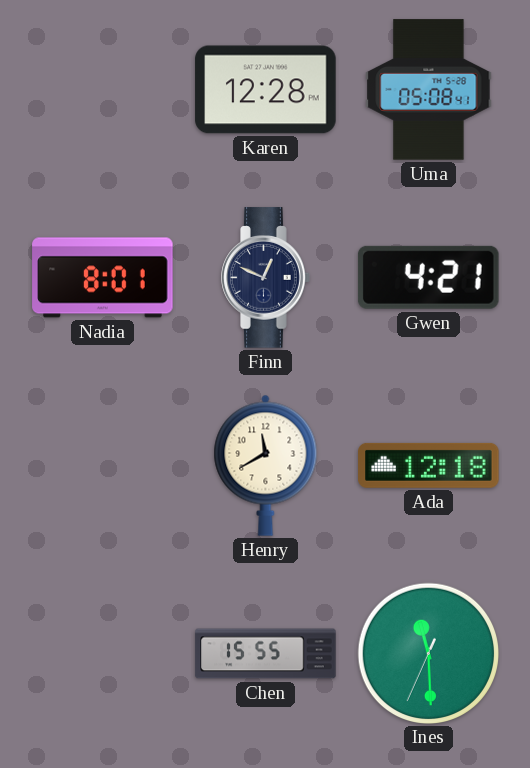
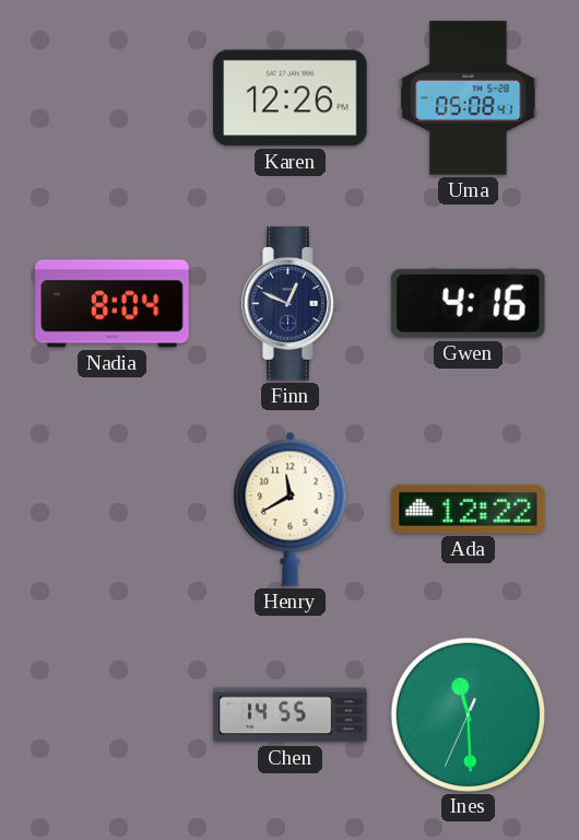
Karen: 12:28 -> 12:26
Nadia: 8:01 -> 8:04
Gwen: 4:21 -> 4:16
Ada: 12:18 -> 12:22
Chen: 15:55 -> 14:55
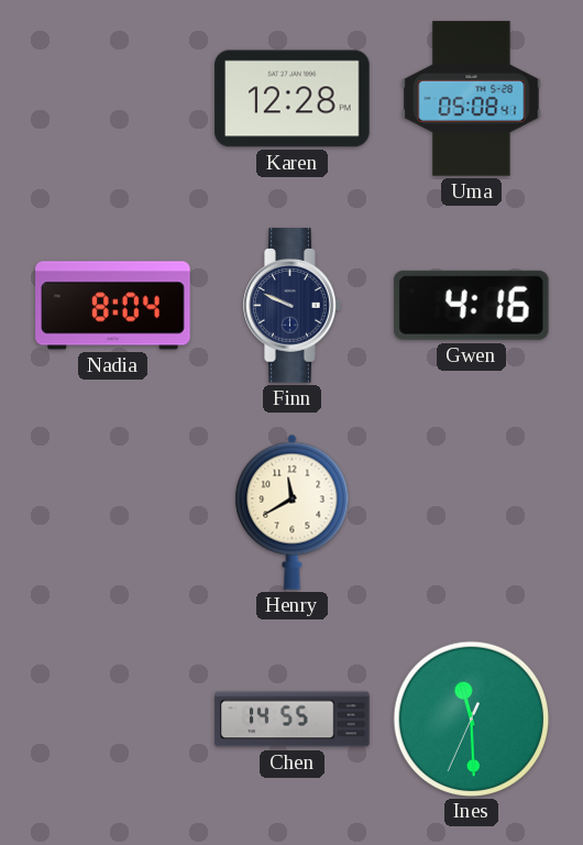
Karen: 12:26 -> 12:28
Finn: 12:49 -> 9:49
Ada: 12:22 -> none
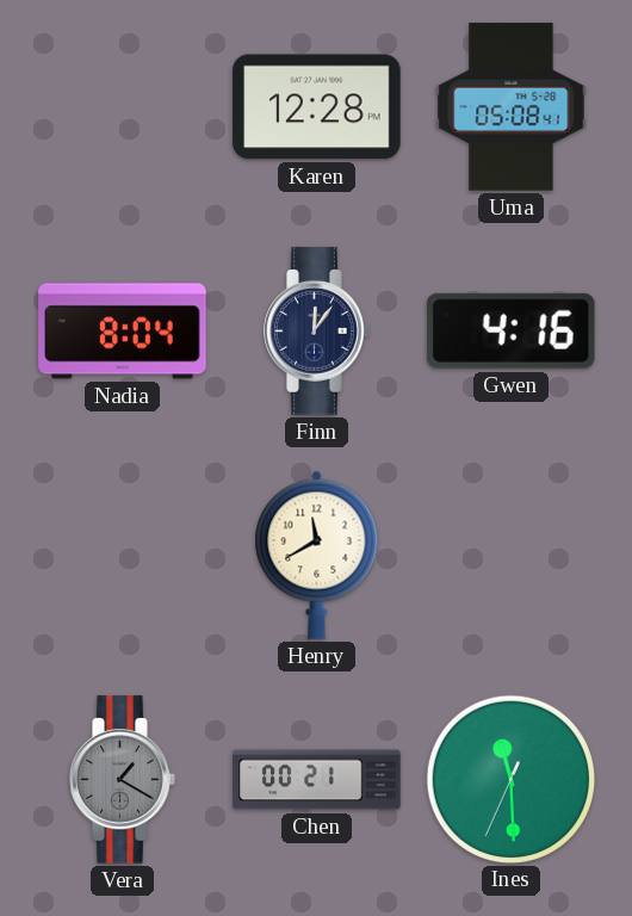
Finn: 9:49 -> 12:06
Vera: none -> 1:20
Chen: 14:55 -> 00:21
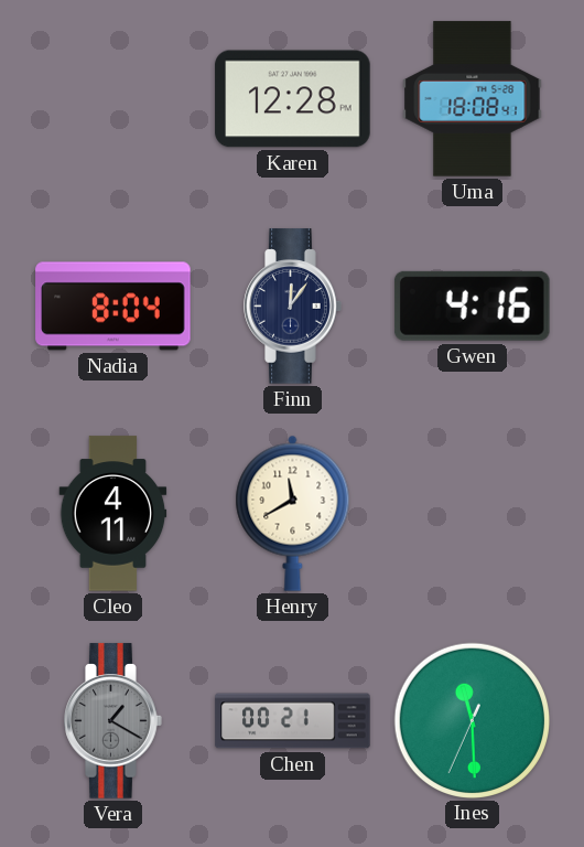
Uma: 05:08 -> 18:08
Cleo: none -> 4:11
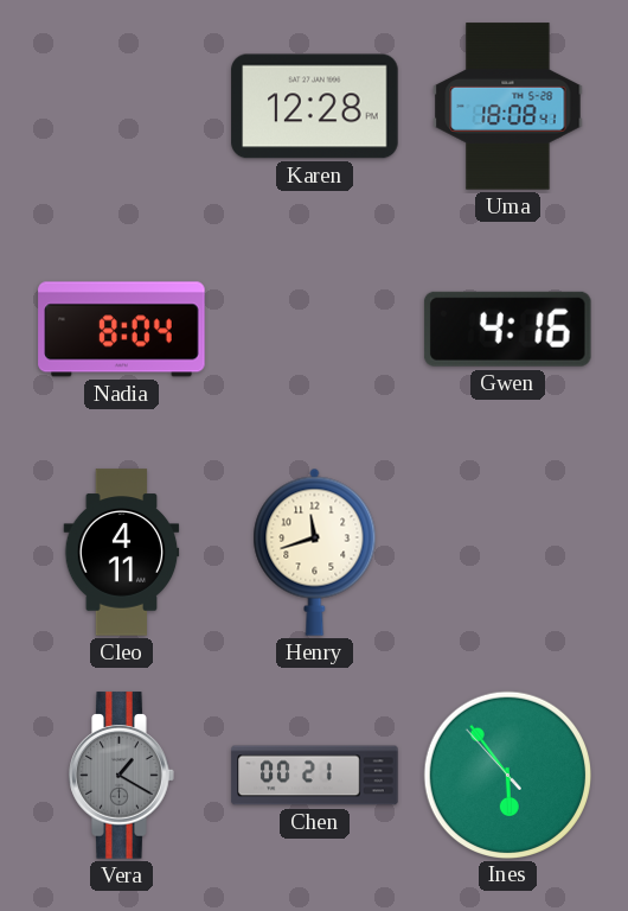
Finn: 12:06 -> none
Henry: 11:40 -> 11:42
Ines: 11:29 -> 5:53
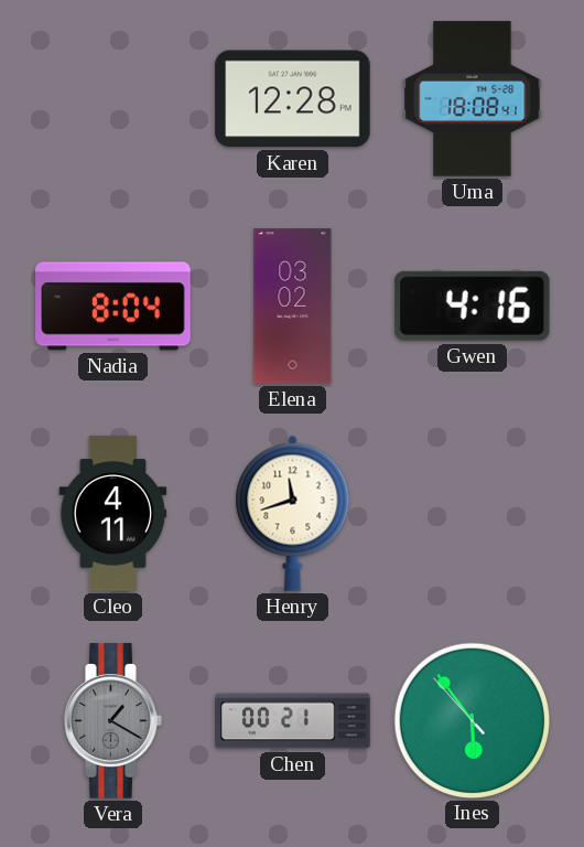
Elena: none -> 03:02
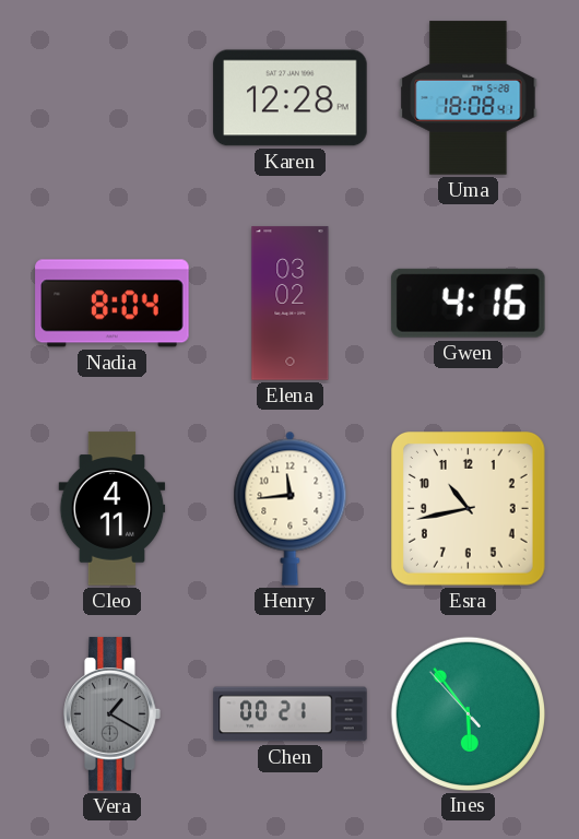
Henry: 11:42 -> 11:44
Esra: none -> 10:43
